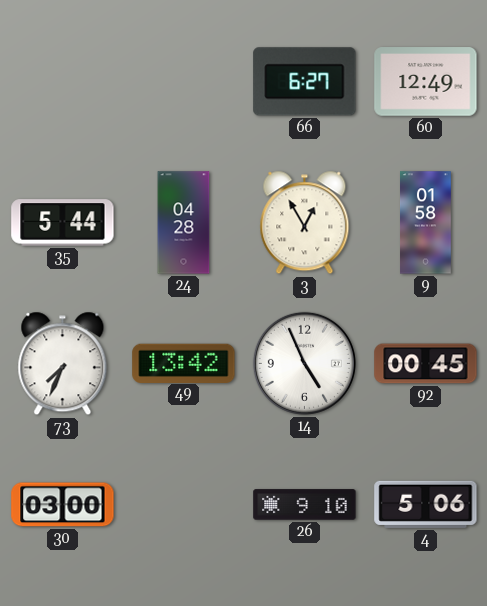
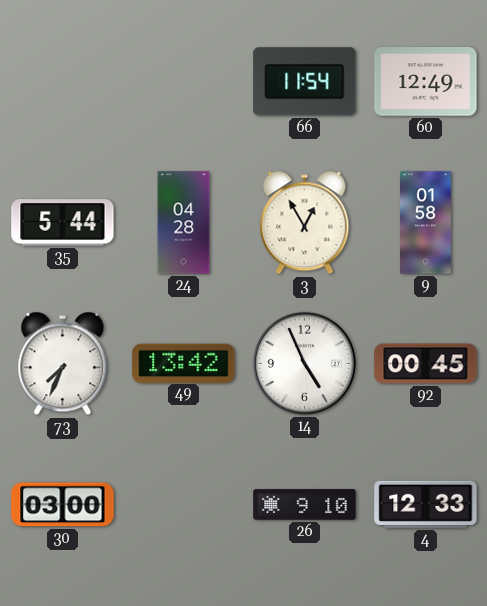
66: 6:27 -> 11:54
4: 5:06 -> 12:33
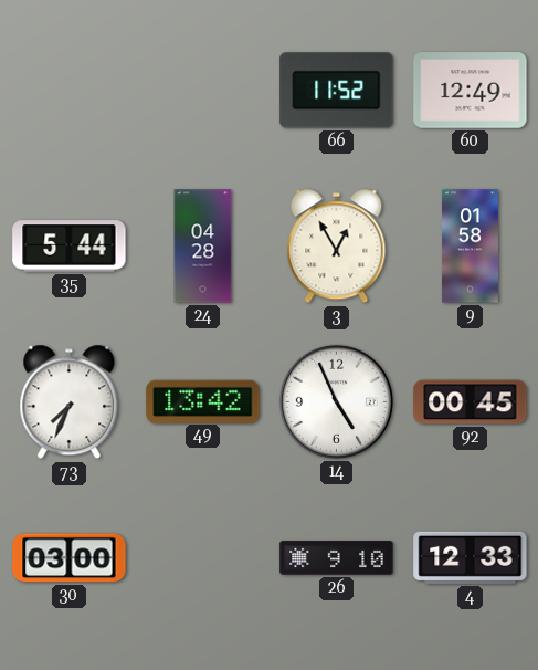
66: 11:54 -> 11:52
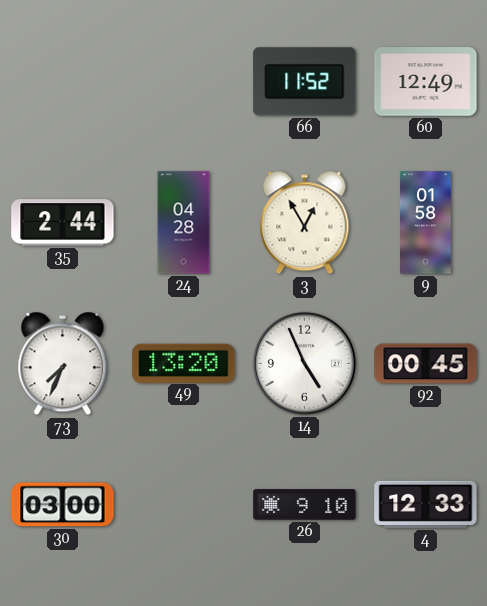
35: 5:44 -> 2:44
49: 13:42 -> 13:20
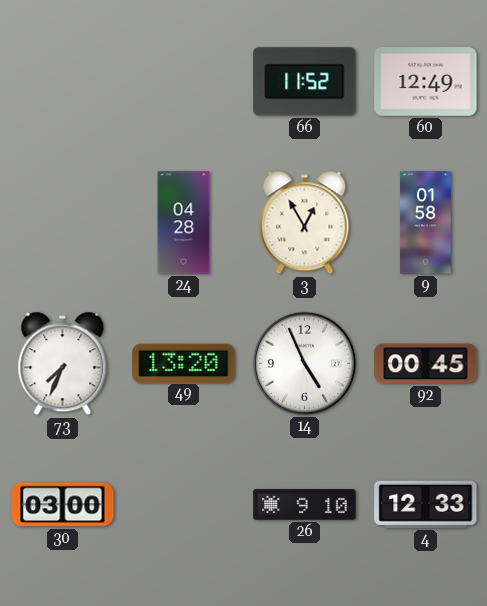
35: 2:44 -> none
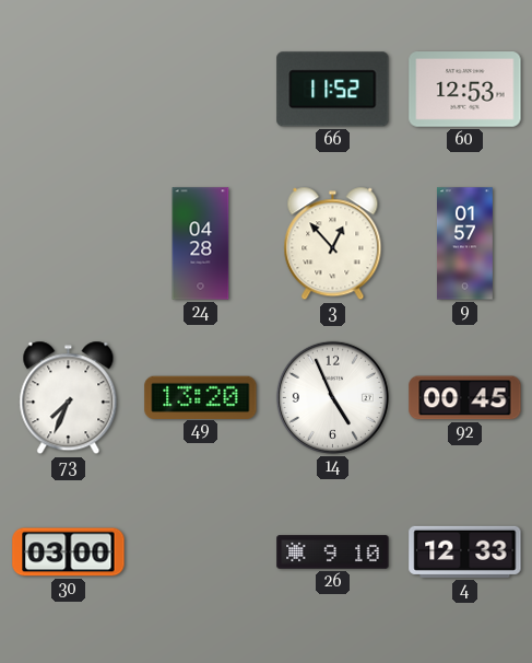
60: 12:49 -> 12:53
3: 12:55 -> 12:53
9: 01:58 -> 01:57
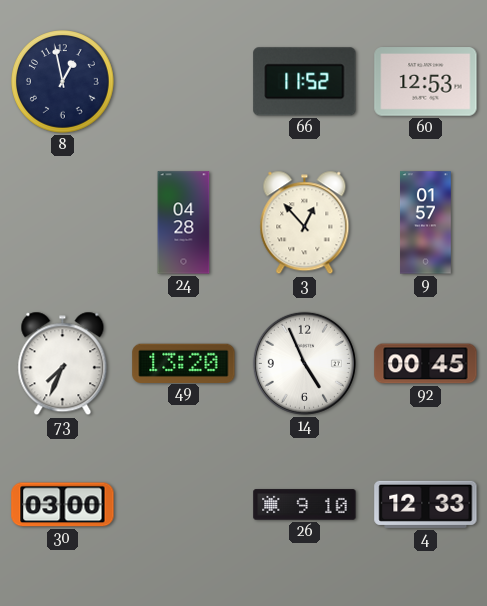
8: none -> 12:58
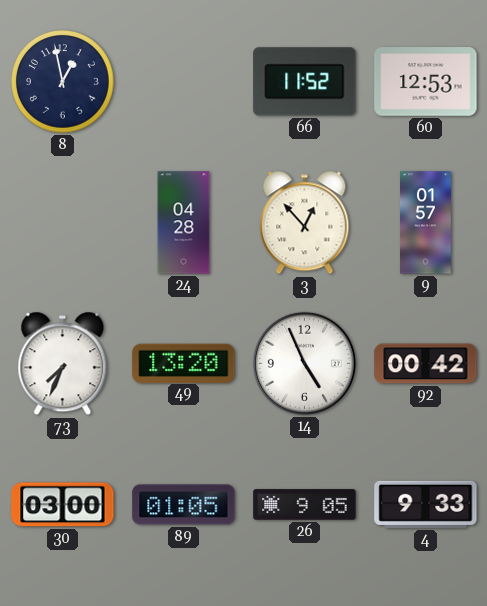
92: 00:45 -> 00:42
89: none -> 01:05
26: 9:10 -> 9:05
4: 12:33 -> 9:33
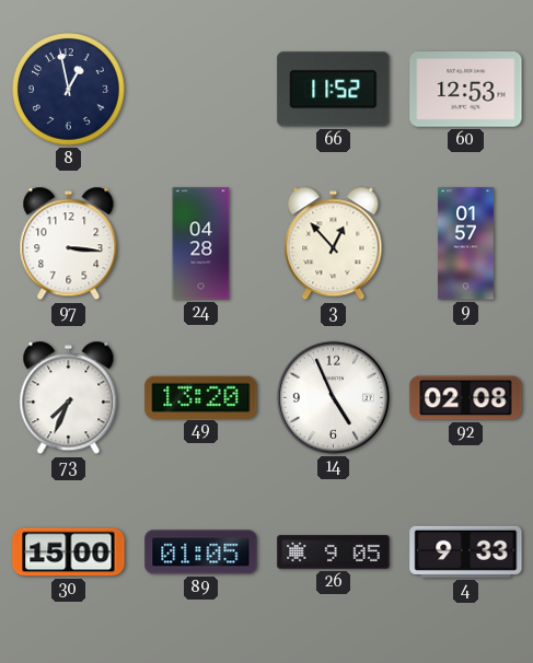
97: none -> 3:16
92: 00:42 -> 02:08
30: 03:00 -> 15:00
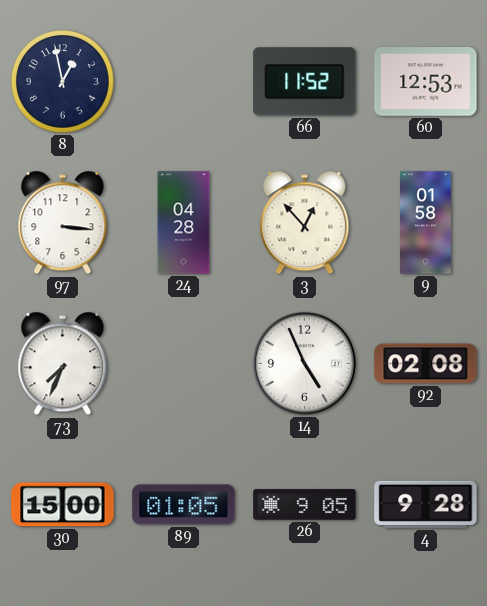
9: 01:57 -> 01:58
49: 13:20 -> none
4: 9:33 -> 9:28
